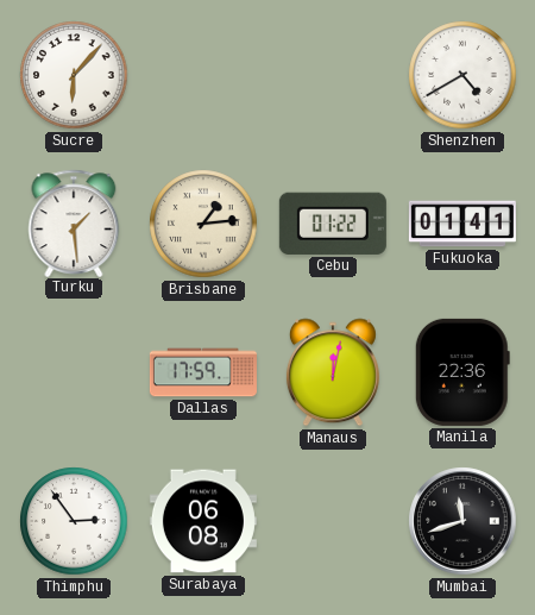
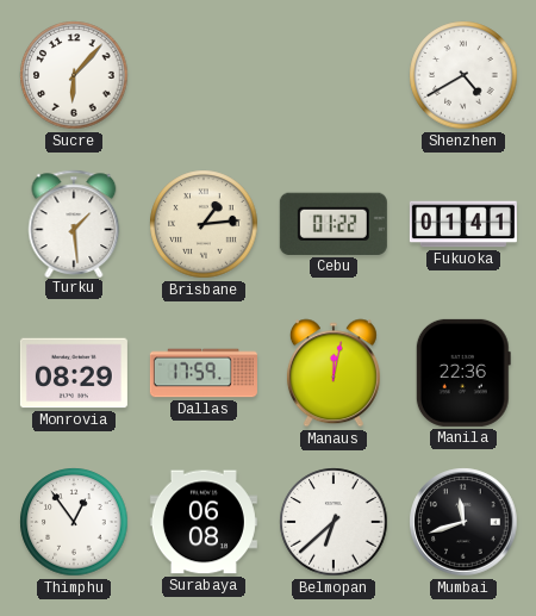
Monrovia: none -> 08:29
Thimphu: 2:54 -> 12:54
Belmopan: none -> 6:38
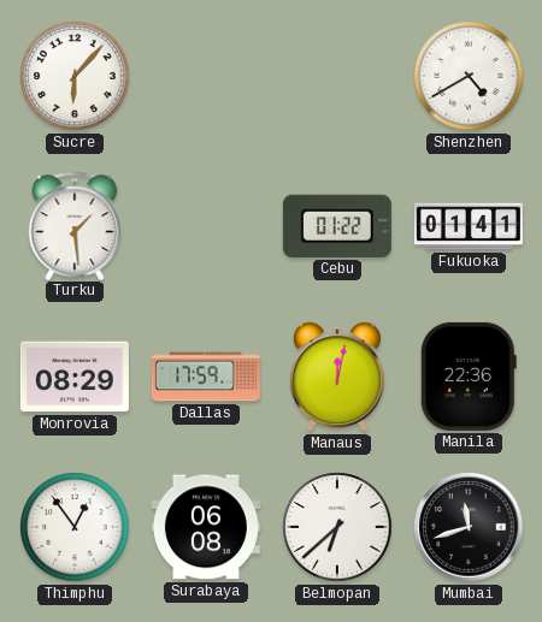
Brisbane: 1:14 -> none
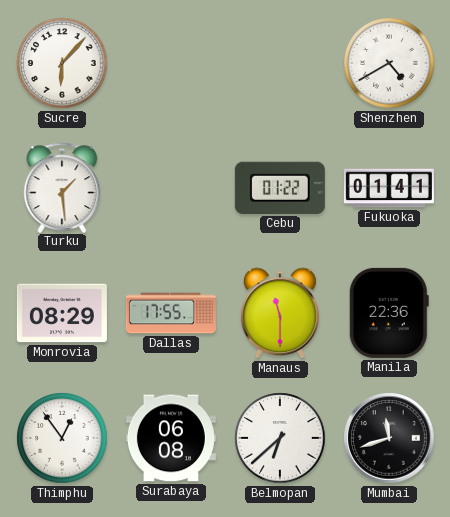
Dallas: 17:59 -> 17:55
Manaus: 12:02 -> 11:30
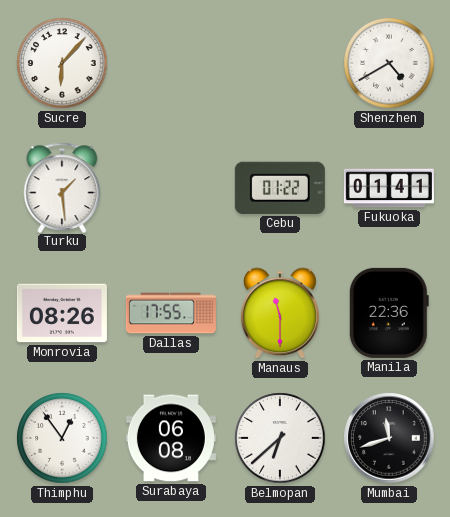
Monrovia: 08:29 -> 08:26
